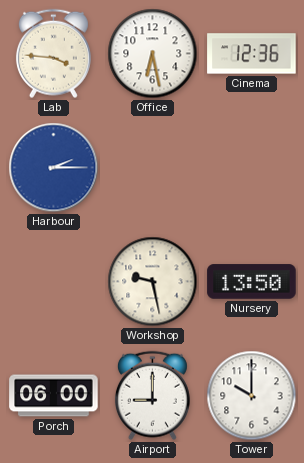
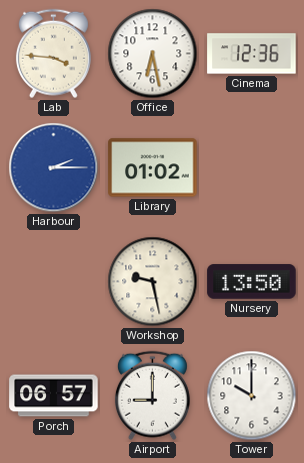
Library: none -> 01:02
Porch: 06:00 -> 06:57
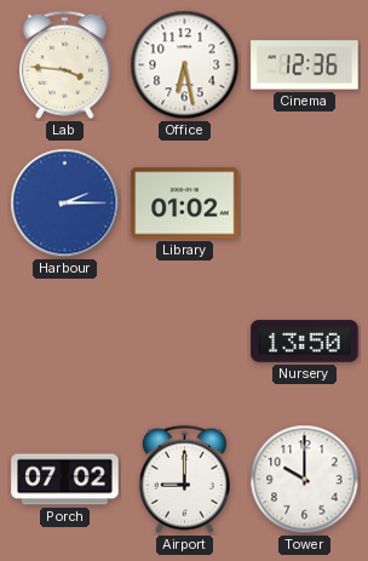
Workshop: 9:28 -> none
Porch: 06:57 -> 07:02
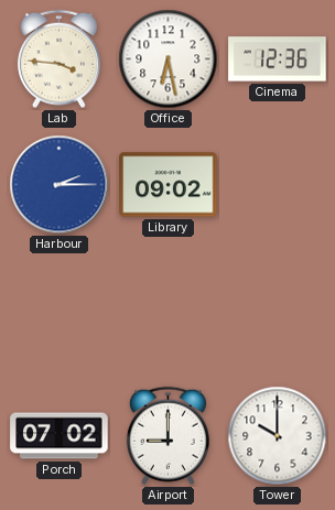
Library: 01:02 -> 09:02
Nursery: 13:50 -> none
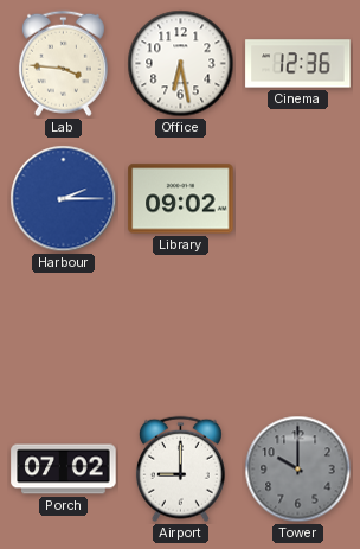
Tower dial: white -> grey
